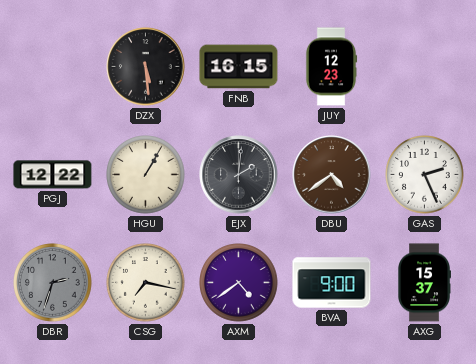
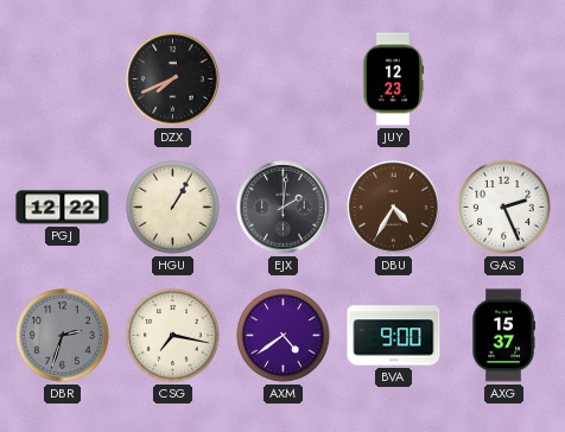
DZX: 5:29 -> 7:41
FNB: 16:15 -> none
DBU: 4:39 -> 4:35
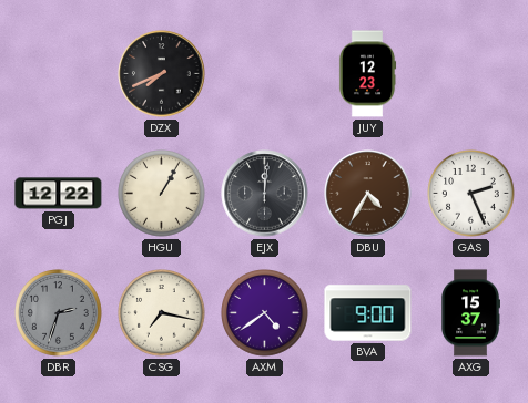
EJX: 2:01 -> 12:01
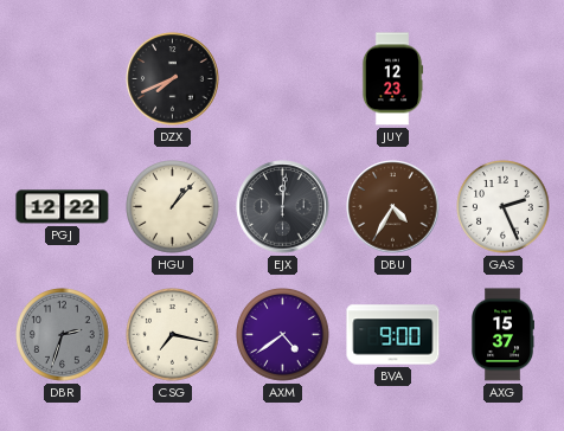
HGU: 1:05 -> 1:07
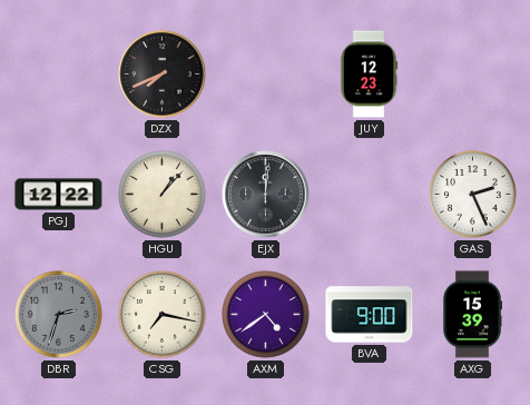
DBU: 4:35 -> none
AXG: 15:37 -> 15:39
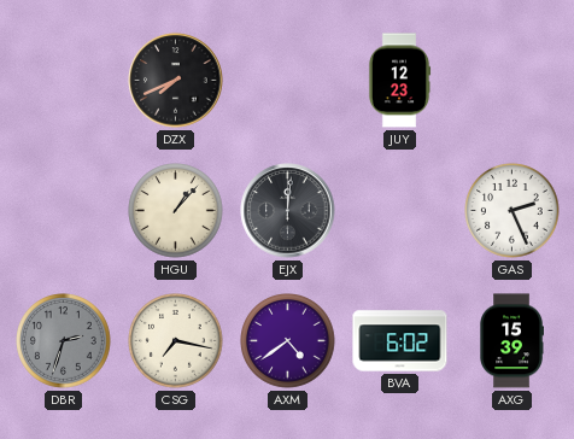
PGJ: 12:22 -> none
BVA: 9:00 -> 6:02
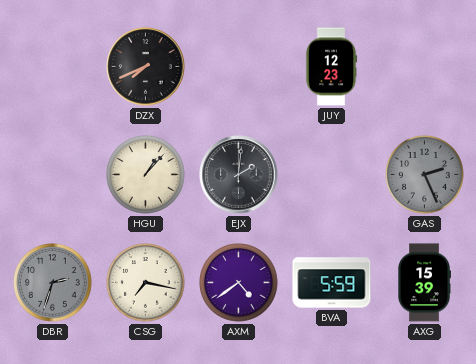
EJX: 12:01 -> 2:01
GAS dial: white -> grey
BVA: 6:02 -> 5:59
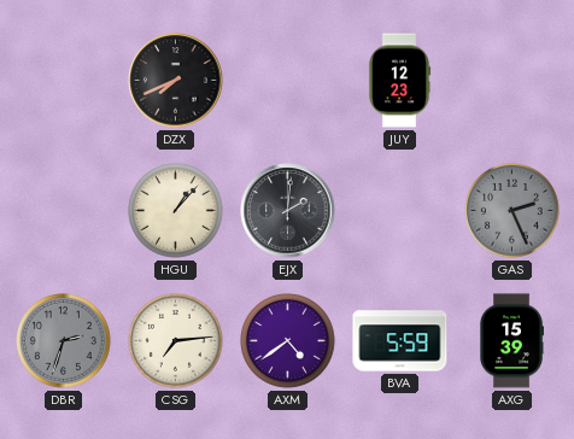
CSG: 7:17 -> 7:14
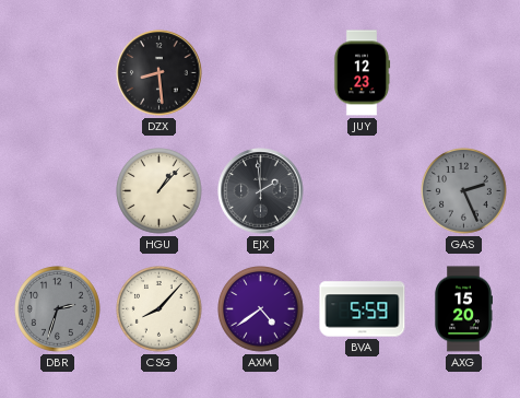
DZX: 7:41 -> 8:29
EJX: 2:01 -> 1:59
CSG: 7:14 -> 8:07
AXG: 15:39 -> 15:20
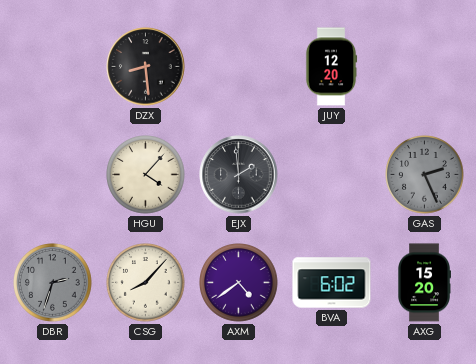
JUY: 12:23 -> 12:20
HGU: 1:07 -> 4:07
BVA: 5:59 -> 6:02
